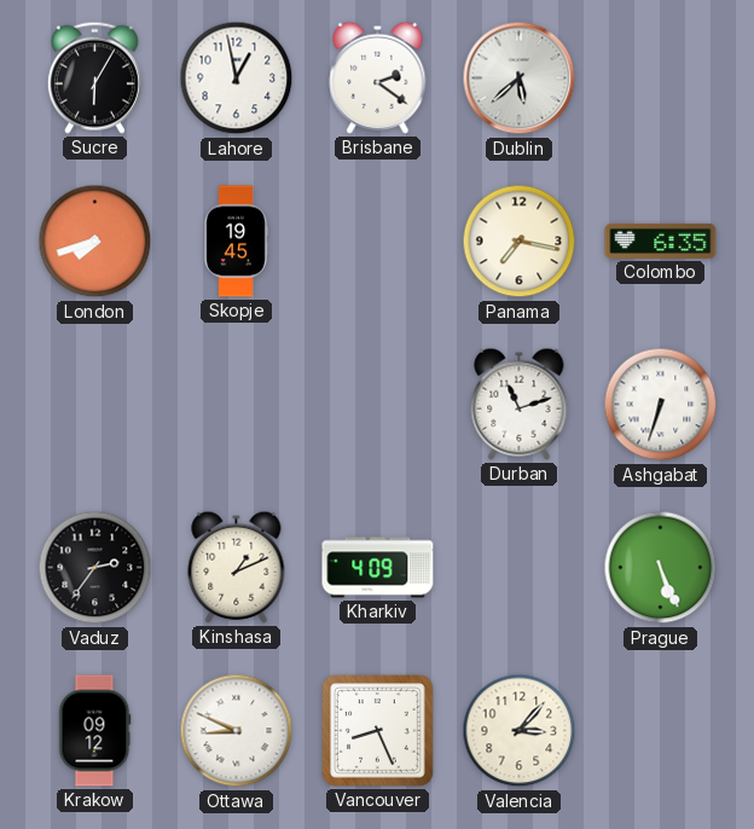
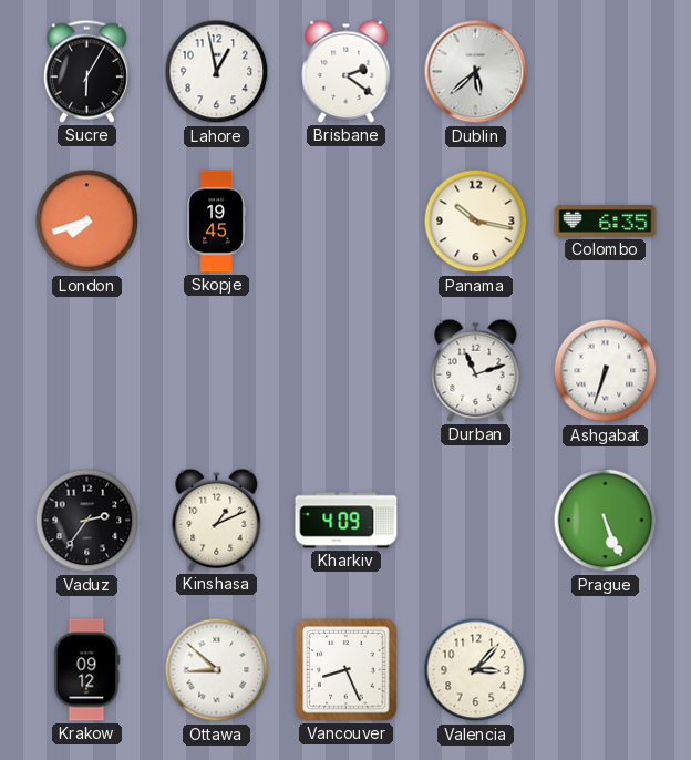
Panama: 7:17 -> 10:17
Ottawa: 8:49 -> 8:52
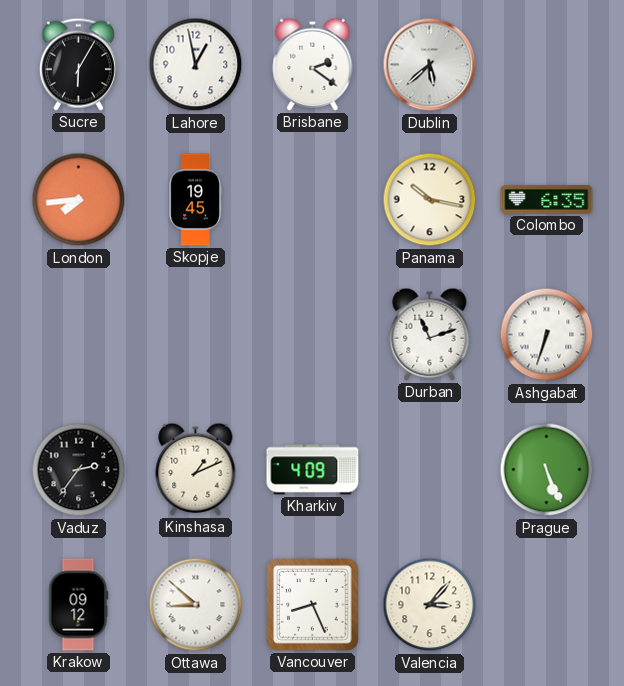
London: 7:42 -> 7:44
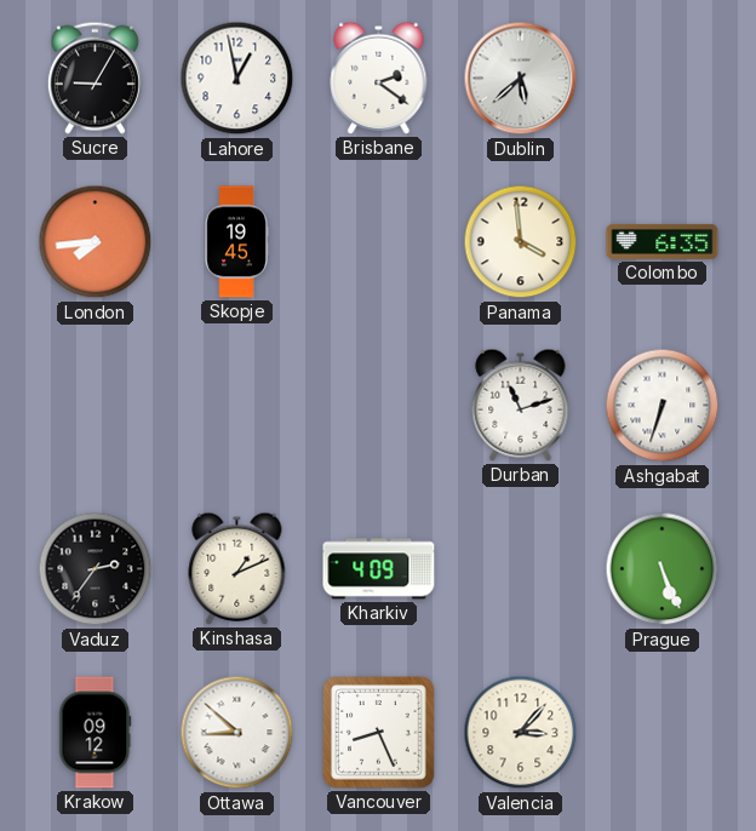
Sucre: 6:05 -> 9:05
Panama: 10:17 -> 3:59
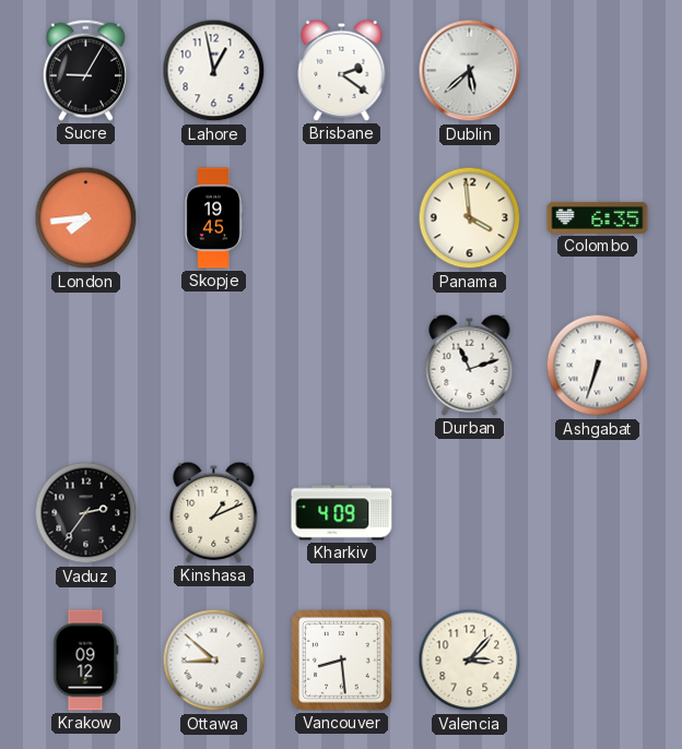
Prague: 5:26 -> none
Vancouver: 8:26 -> 8:29
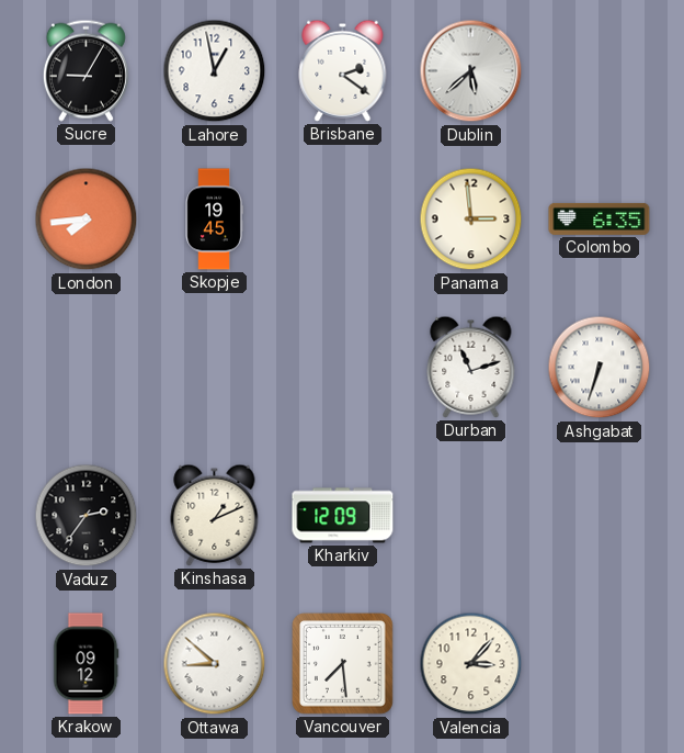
Panama: 3:59 -> 2:59
Kharkiv: 4:09 -> 12:09
Vancouver: 8:29 -> 7:29
